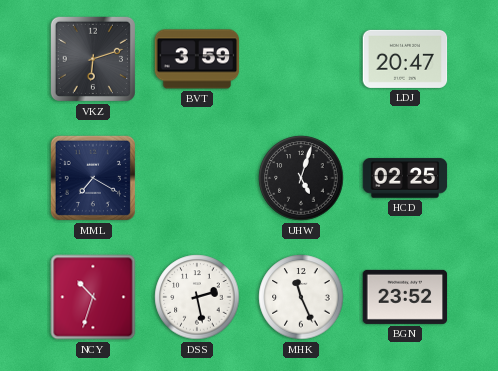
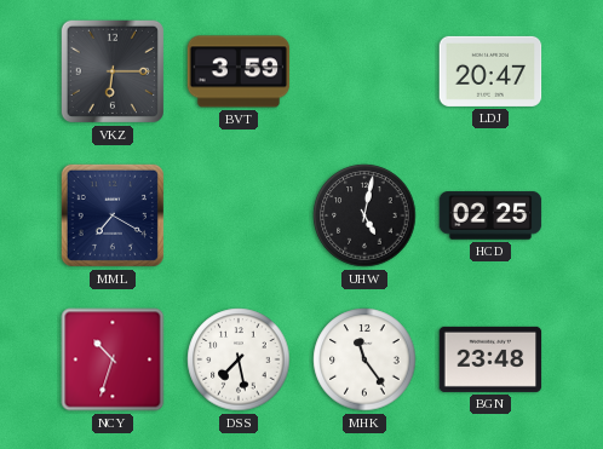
VKZ: 6:12 -> 6:15
UHW: 5:03 -> 5:02
DSS: 2:28 -> 7:28
MHK: 11:26 -> 11:24
BGN: 23:52 -> 23:48
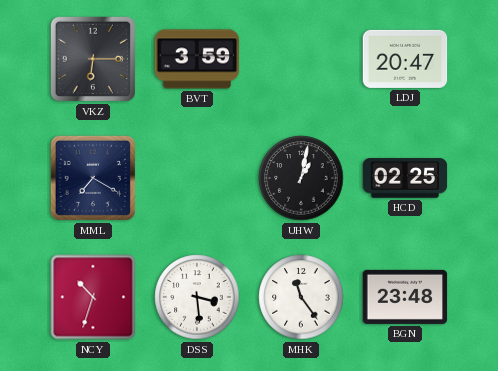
UHW: 5:02 -> 1:02
DSS: 7:28 -> 3:29
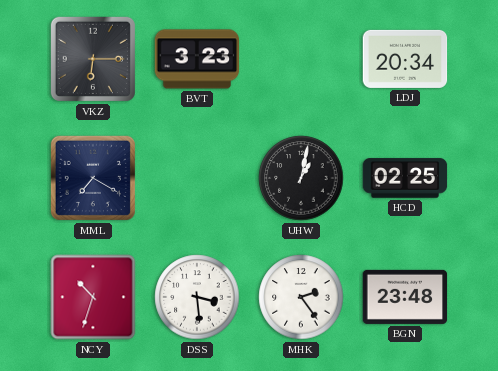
BVT: 3:59 -> 3:23
LDJ: 20:47 -> 20:34
MHK: 11:24 -> 2:24
